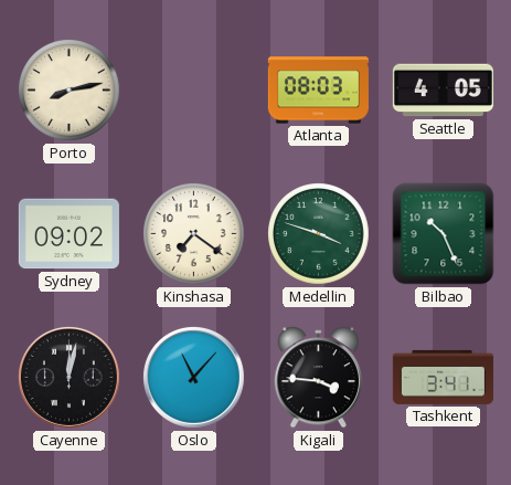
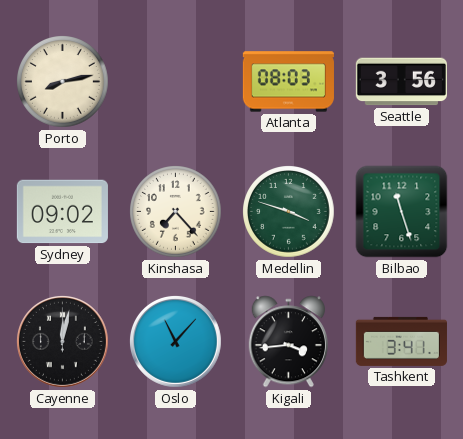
Seattle: 4:05 -> 3:56
Kinshasa: 7:21 -> 7:23
Bilbao: 10:26 -> 11:27
Kigali: 3:46 -> 3:44
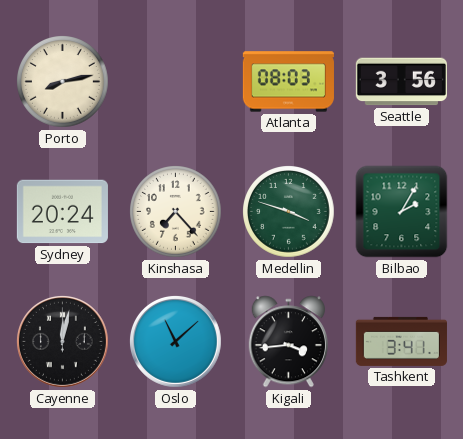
Sydney: 09:02 -> 20:24
Bilbao: 11:27 -> 2:05
Oslo: 11:07 -> 11:08
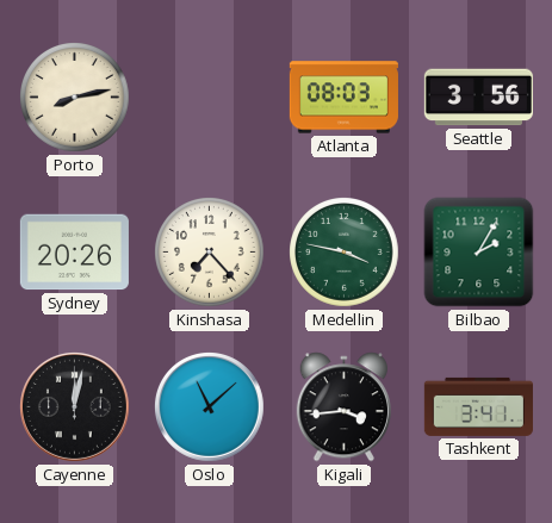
Sydney: 20:24 -> 20:26
Medellin: 3:48 -> 3:47
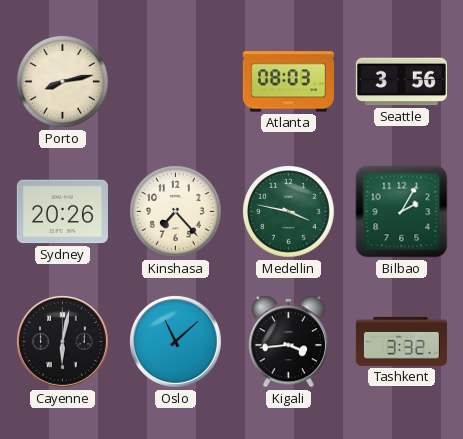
Cayenne: 12:02 -> 6:02
Tashkent: 3:41 -> 3:32
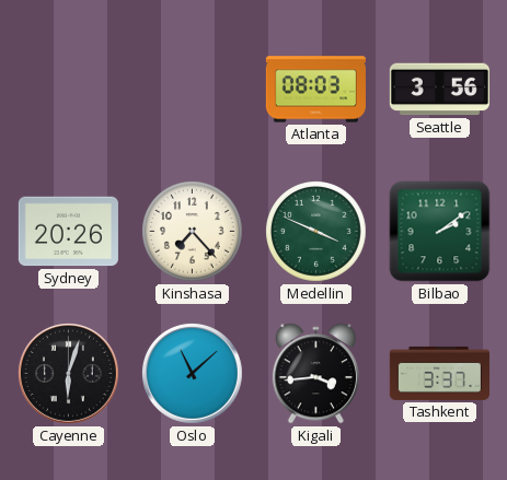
Porto: 8:13 -> none
Medellin: 3:47 -> 3:49
Bilbao: 2:05 -> 2:09
Cayenne: 6:02 -> 6:03
Tashkent: 3:32 -> 3:37
